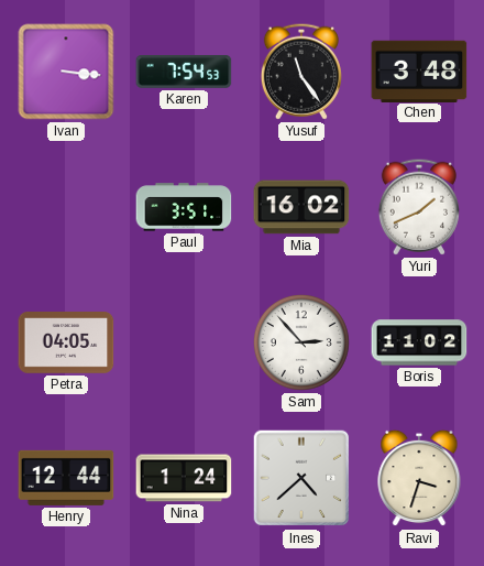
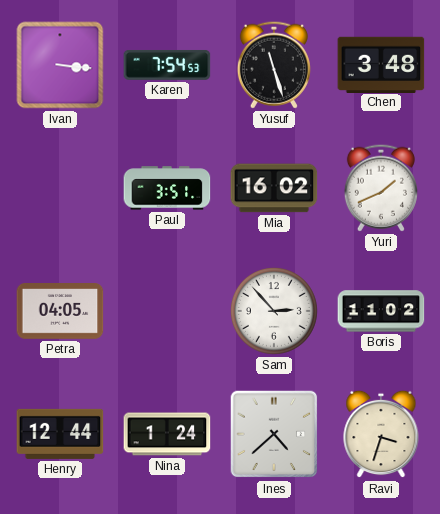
Yusuf: 11:24 -> 11:27
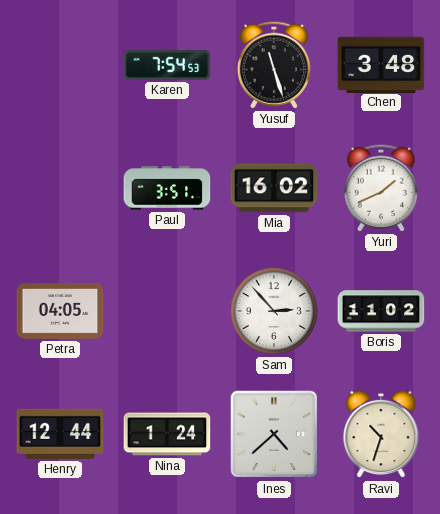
Ivan: 3:16 -> none
Ravi: 3:33 -> 10:33
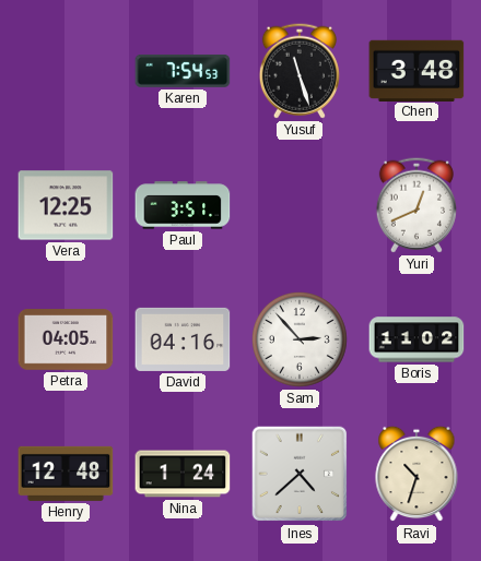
Vera: none -> 12:25
Mia: 16:02 -> none
Yuri: 1:41 -> 12:41
David: none -> 04:16
Henry: 12:44 -> 12:48
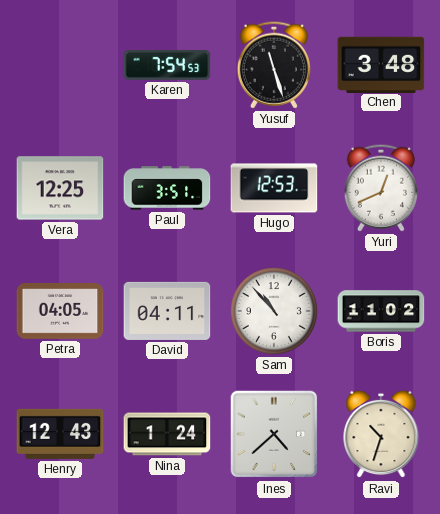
Hugo: none -> 12:53
David: 04:16 -> 04:11
Sam: 2:53 -> 10:53
Henry: 12:48 -> 12:43
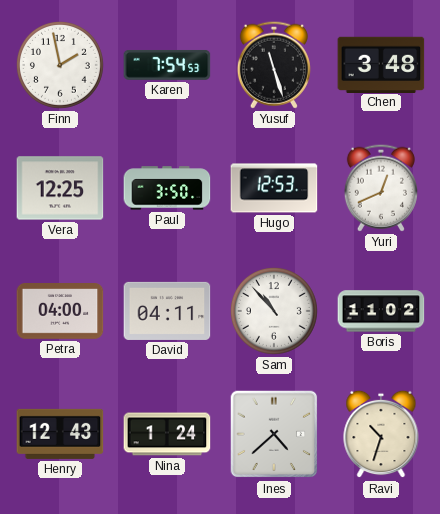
Finn: none -> 1:58
Paul: 3:51 -> 3:50
Petra: 04:05 -> 04:00
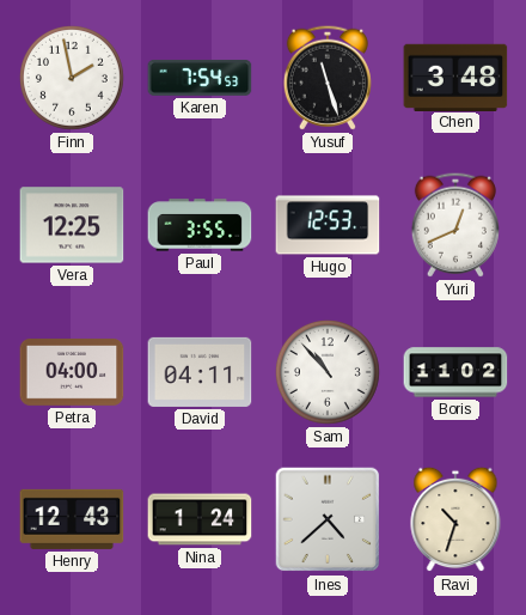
Paul: 3:50 -> 3:55
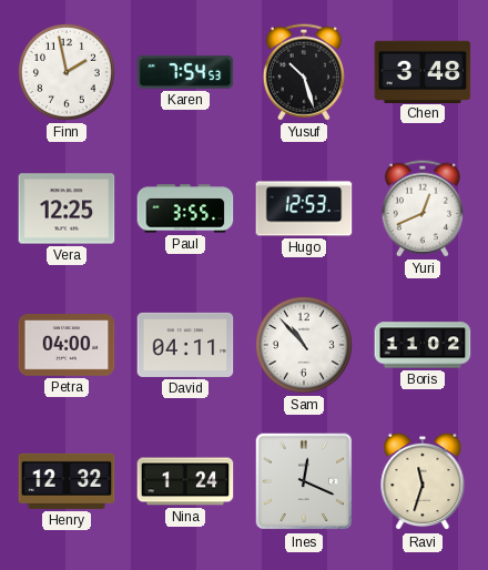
Yusuf: 11:27 -> 10:27
Henry: 12:43 -> 12:32
Ines: 4:38 -> 12:19
Ravi: 10:33 -> 11:33
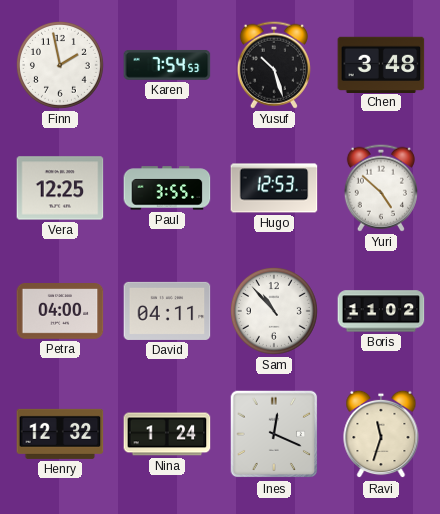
Yuri: 12:41 -> 4:52
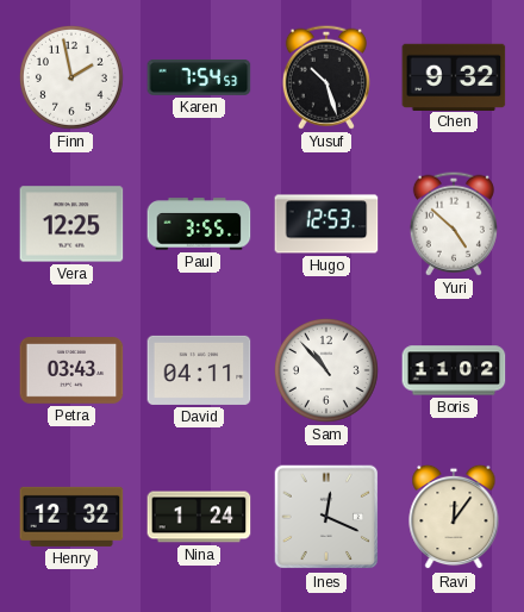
Chen: 3:48 -> 9:32
Petra: 04:00 -> 03:43
Ravi: 11:33 -> 12:06
